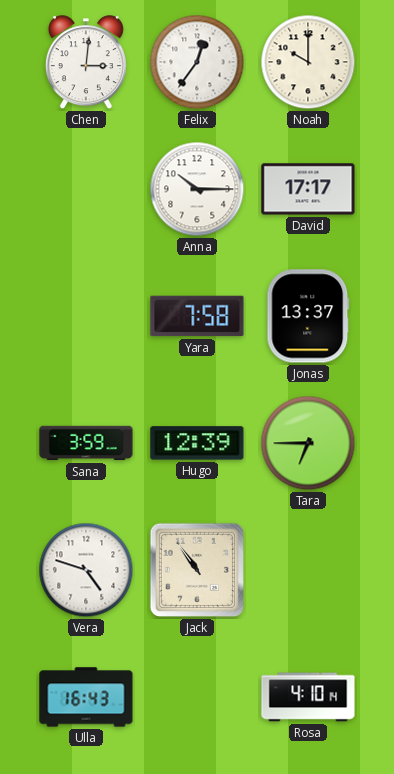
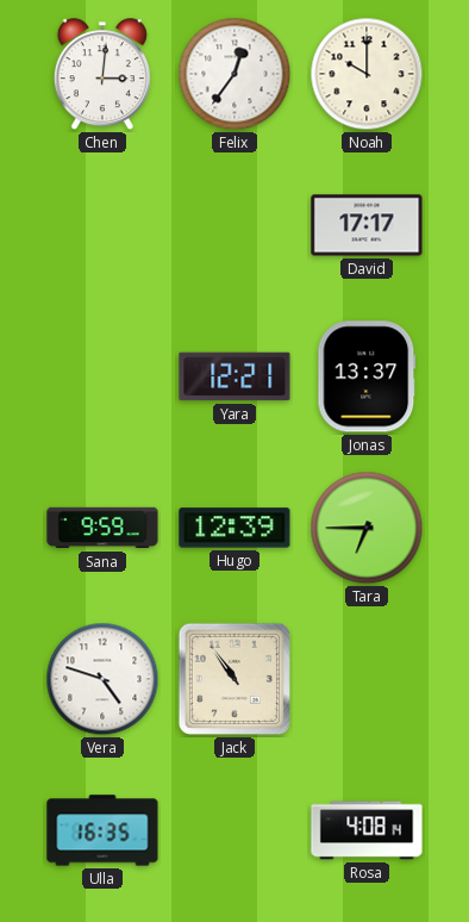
Anna: 10:15 -> none
Yara: 7:58 -> 12:21
Sana: 3:59 -> 9:59
Ulla: 16:43 -> 16:35
Rosa: 4:10 -> 4:08
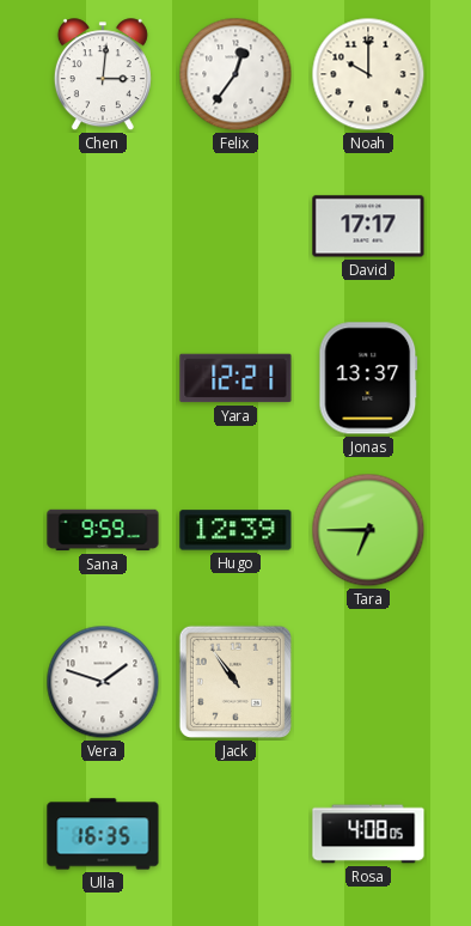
Vera: 4:48 -> 1:48
Rosa: 4:08:14 -> 4:08:05
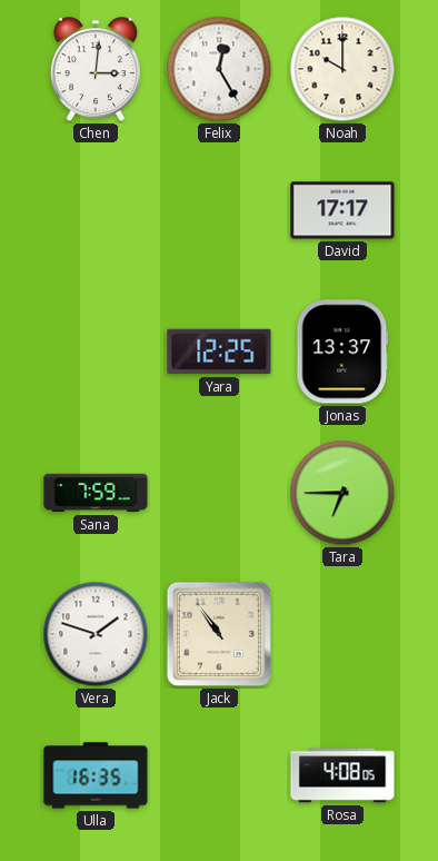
Felix: 12:36 -> 12:25
Yara: 12:21 -> 12:25
Sana: 9:59 -> 7:59
Hugo: 12:39 -> none
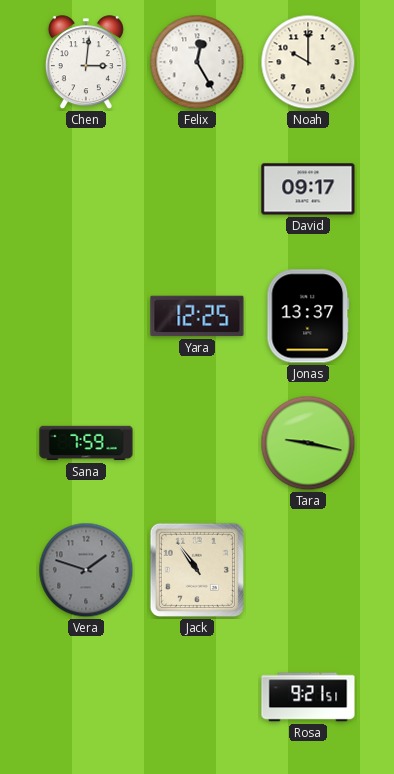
David: 17:17 -> 09:17
Tara: 6:45 -> 9:17
Vera dial: white -> grey
Ulla: 16:35 -> none
Rosa: 4:08 -> 9:21
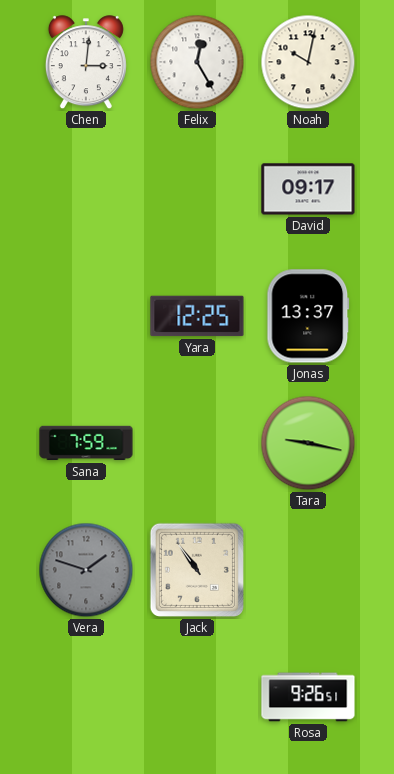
Noah: 10:00 -> 10:02
Rosa: 9:21 -> 9:26
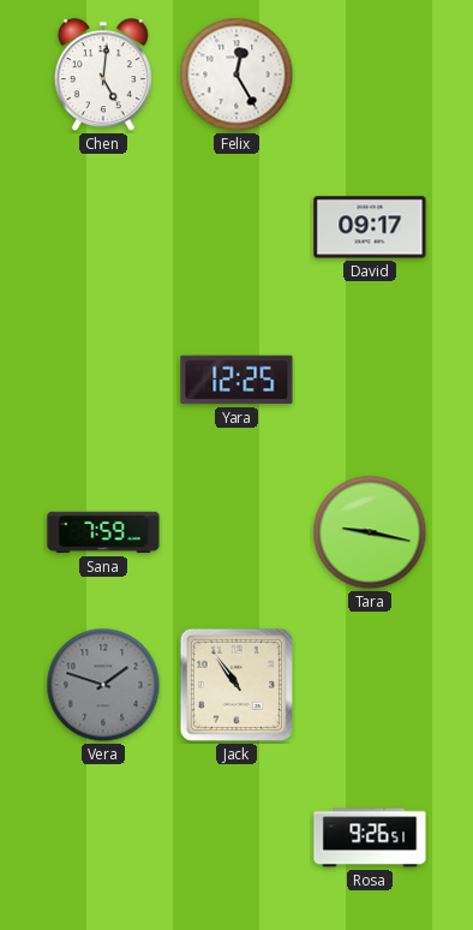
Chen: 3:01 -> 5:01
Noah: 10:02 -> none
Jonas: 13:37 -> none
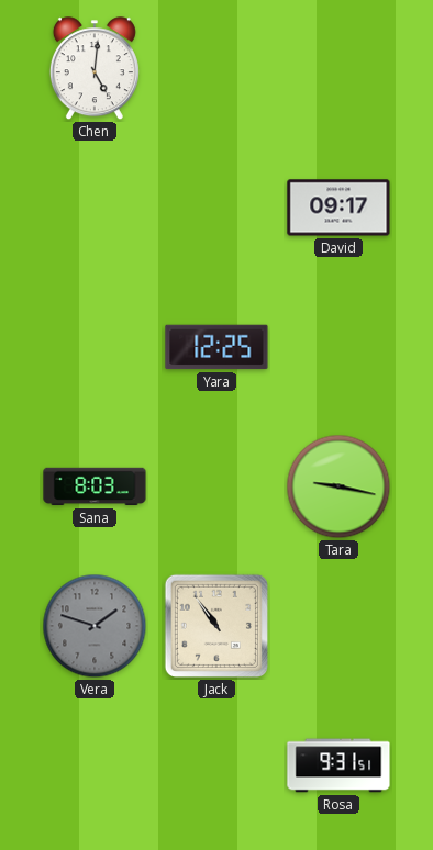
Felix: 12:25 -> none
Sana: 7:59 -> 8:03
Rosa: 9:26 -> 9:31
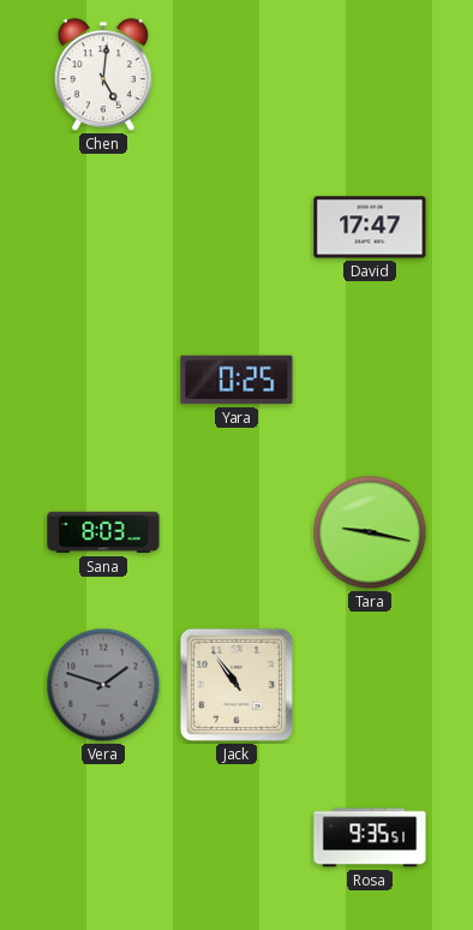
David: 09:17 -> 17:47
Yara: 12:25 -> 0:25
Rosa: 9:31 -> 9:35
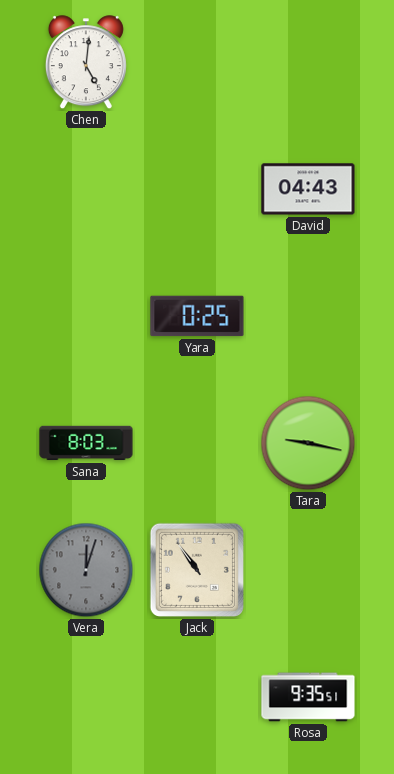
David: 17:47 -> 04:43
Vera: 1:48 -> 12:03
